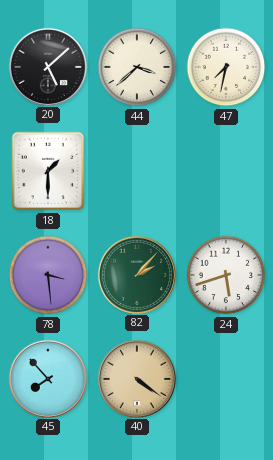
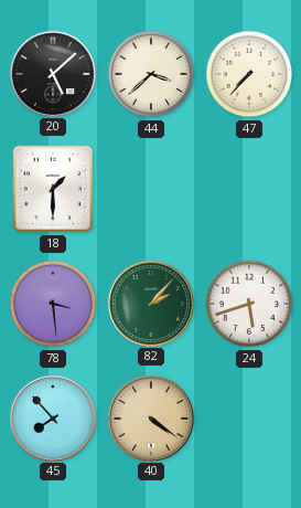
47: 7:32 -> 7:37
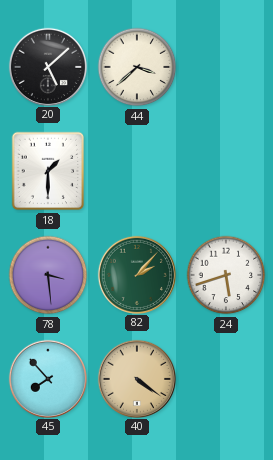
47: 7:37 -> none
